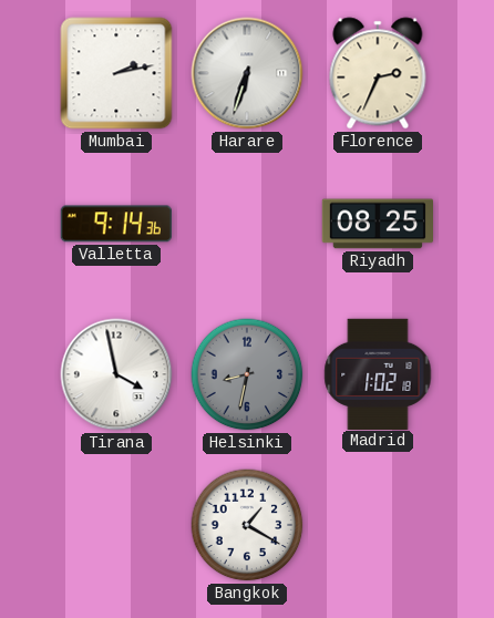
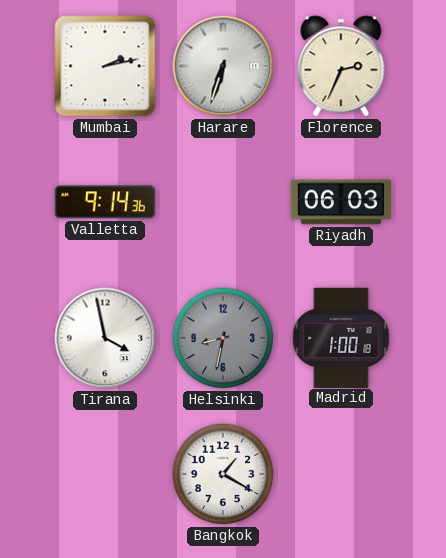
Riyadh: 08:25 -> 06:03
Madrid: 1:02 -> 1:00
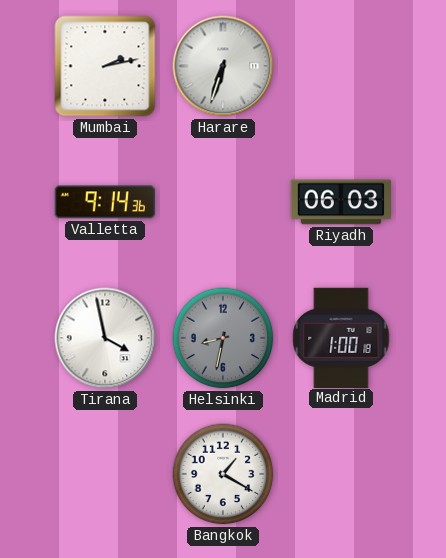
Florence: 2:34 -> none
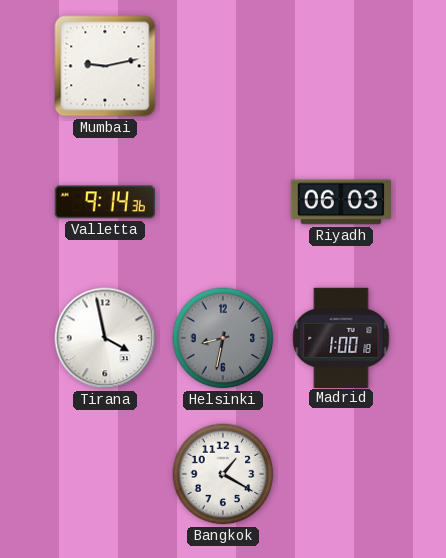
Mumbai: 2:13 -> 9:13
Harare: 6:33 -> none
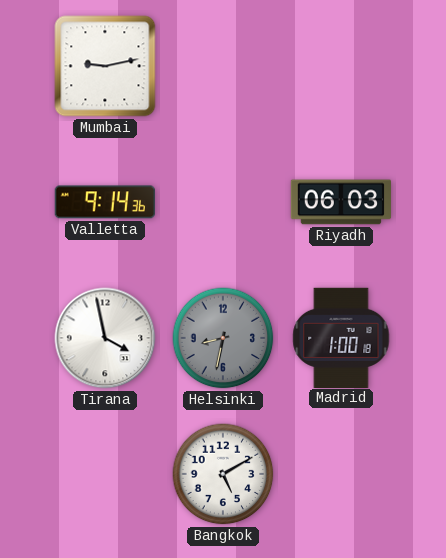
Bangkok: 1:20 -> 5:10
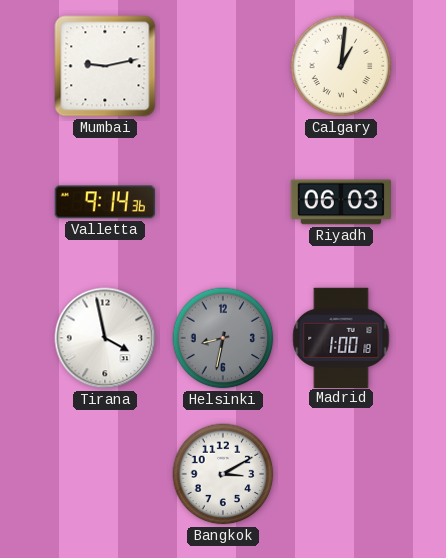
Calgary: none -> 1:01
Bangkok: 5:10 -> 3:10
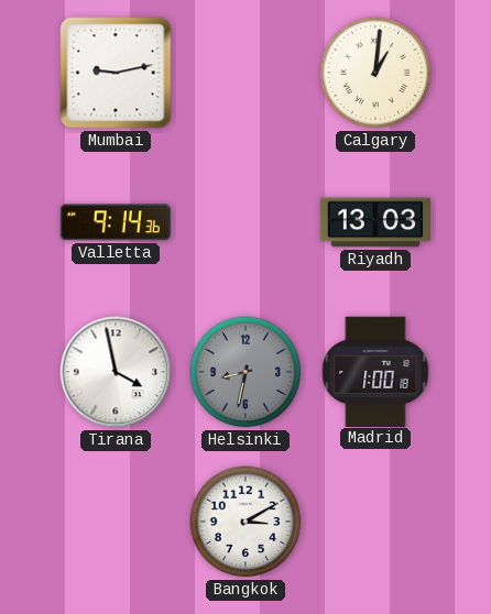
Riyadh: 06:03 -> 13:03
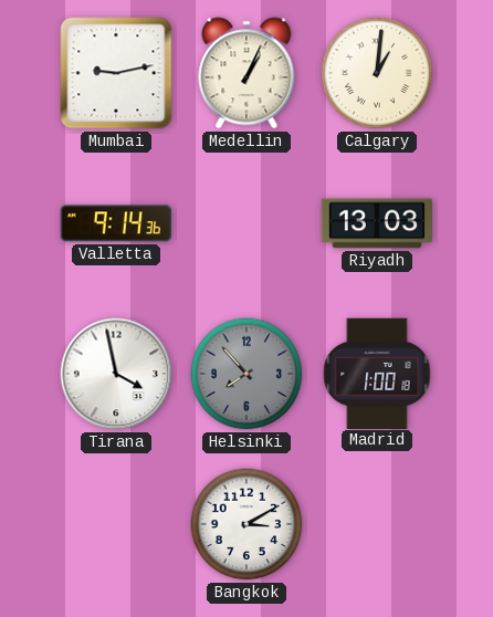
Medellin: none -> 1:04
Helsinki: 8:32 -> 7:53
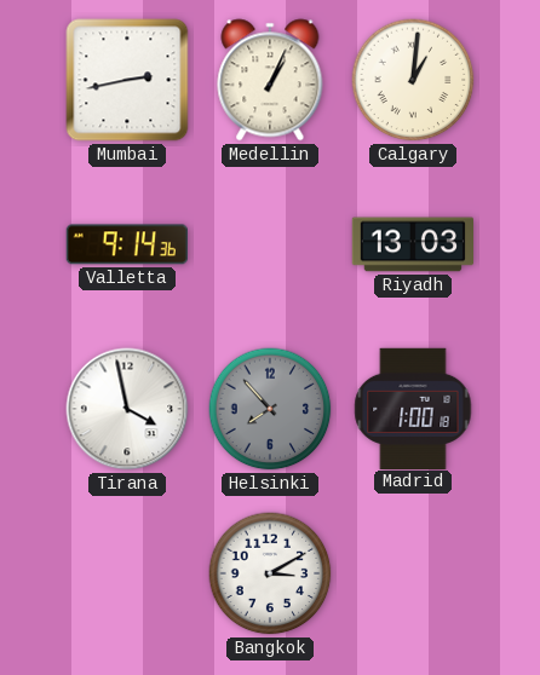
Mumbai: 9:13 -> 2:43
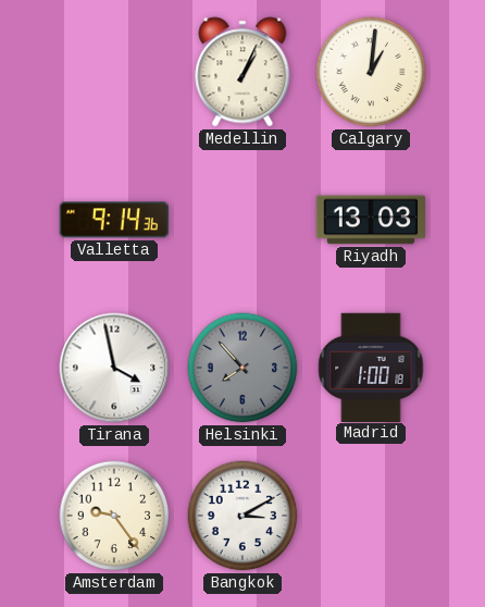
Mumbai: 2:43 -> none
Amsterdam: none -> 9:24
